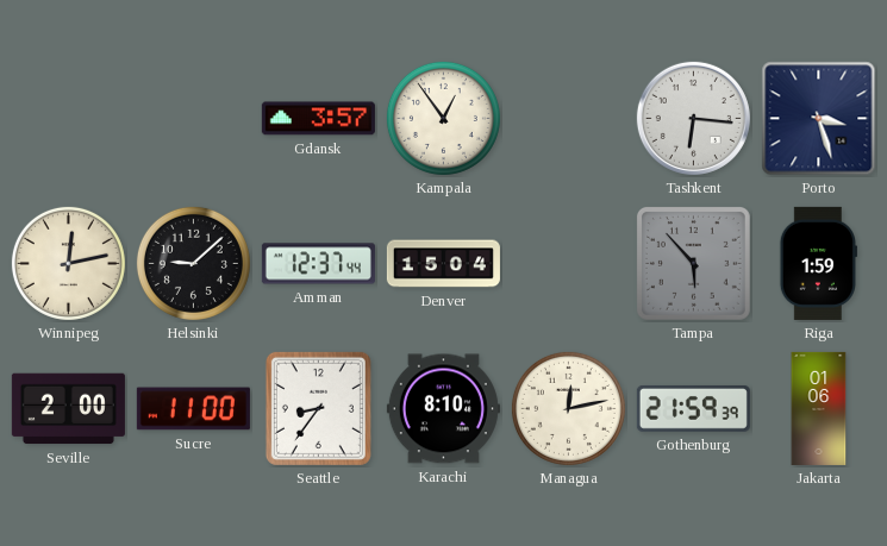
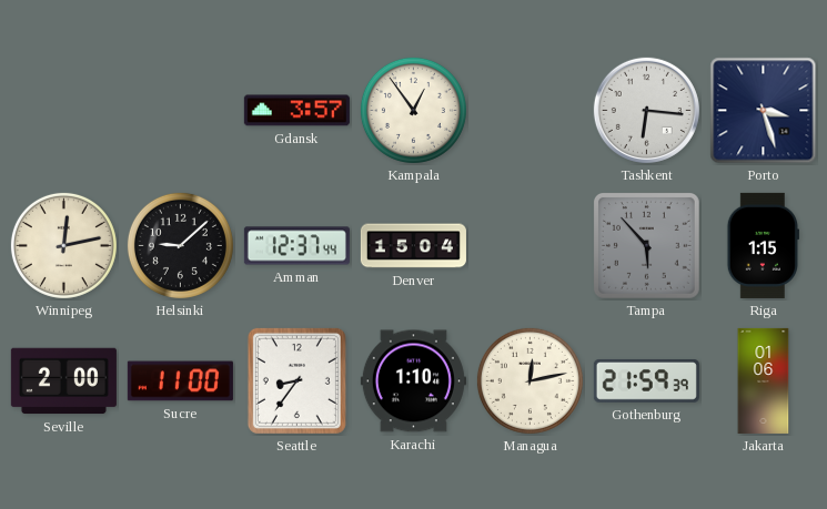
Riga: 1:59 -> 1:15
Karachi: 8:10 -> 1:10
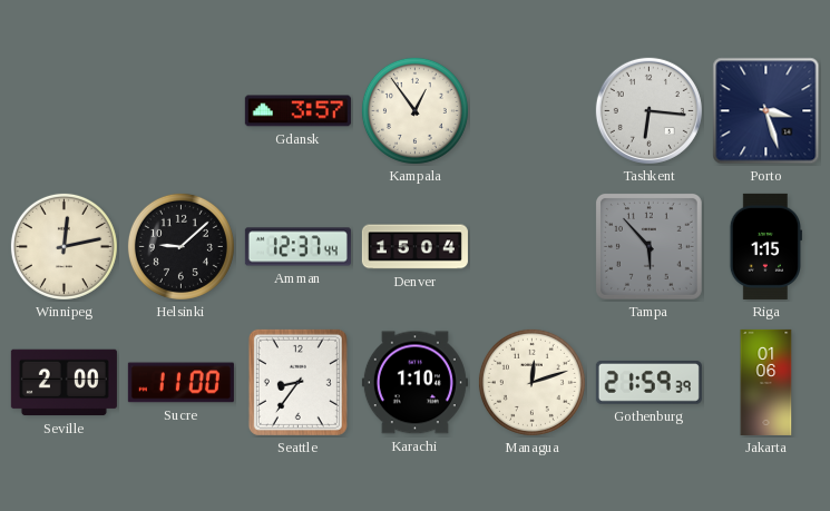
Managua: 12:13 -> 12:12
